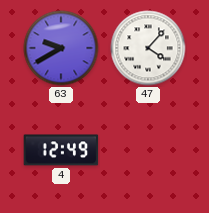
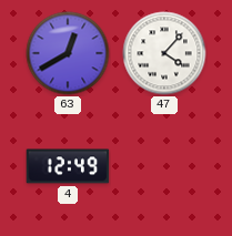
63: 9:40 -> 12:40
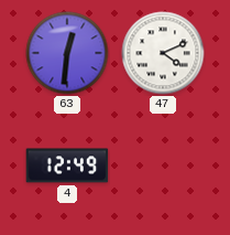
63: 12:40 -> 12:31
47: 4:07 -> 4:11
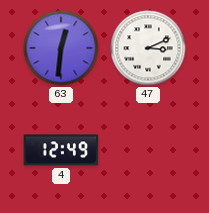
47: 4:11 -> 3:11
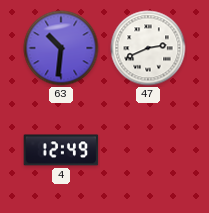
63: 12:31 -> 10:31
47: 3:11 -> 2:41
